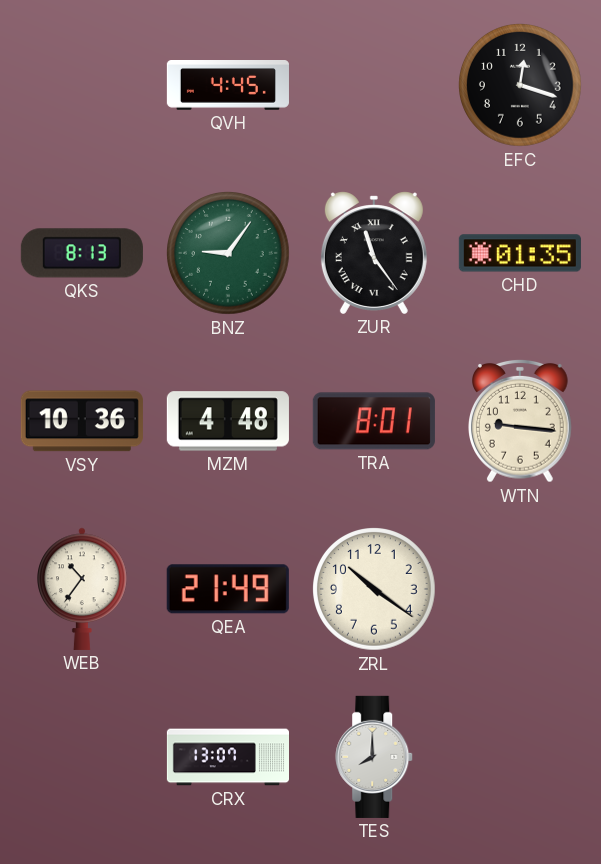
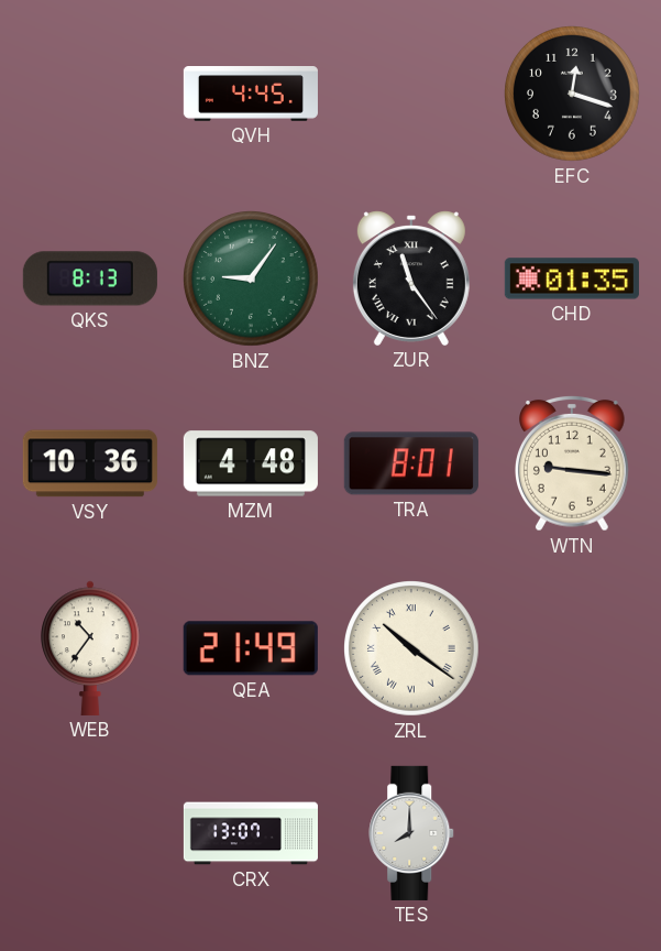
ZRL numerals: Arabic -> Roman
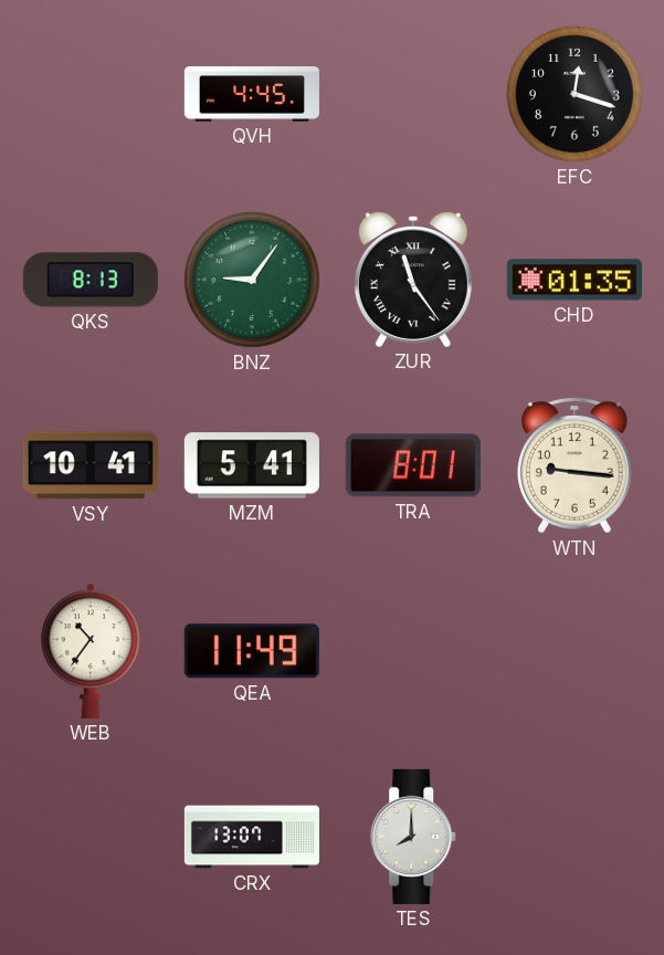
VSY: 10:36 -> 10:41
MZM: 4:48 -> 5:41
QEA: 21:49 -> 11:49
ZRL: 10:21 -> none
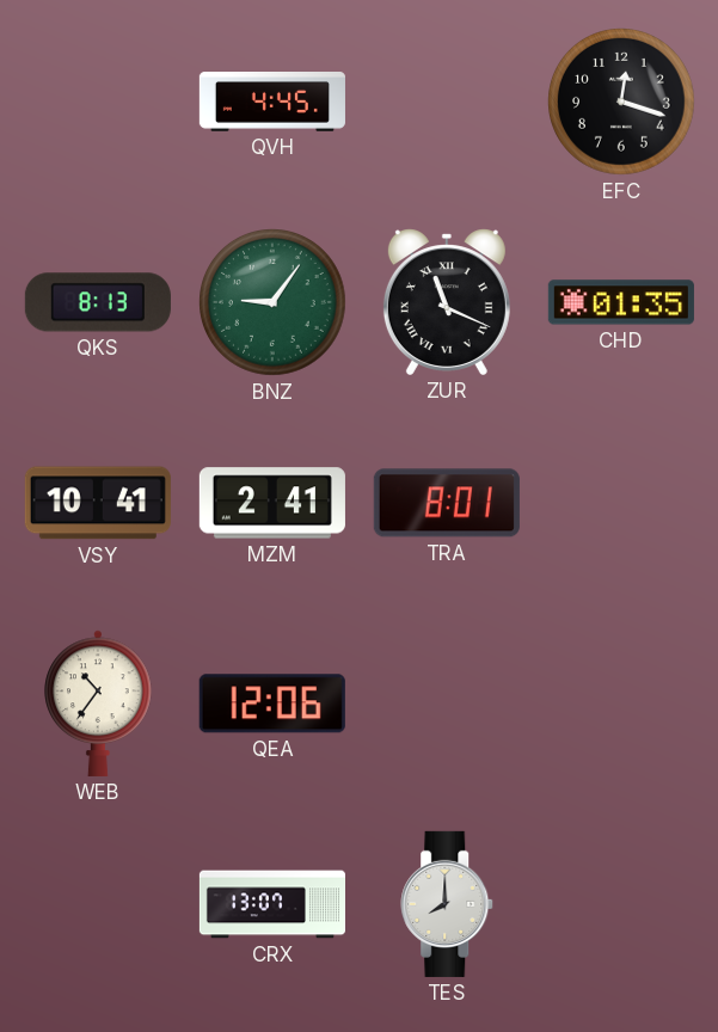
ZUR: 11:24 -> 11:19
MZM: 5:41 -> 2:41
WTN: 9:16 -> none
QEA: 11:49 -> 12:06
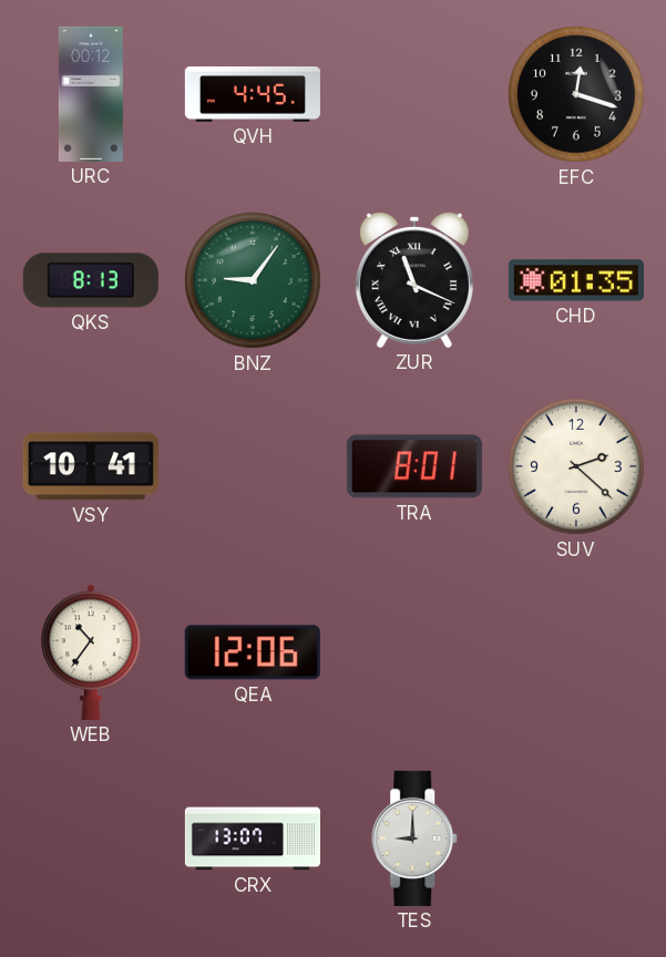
URC: none -> 00:12
MZM: 2:41 -> none
SUV: none -> 2:22
TES: 8:00 -> 9:00
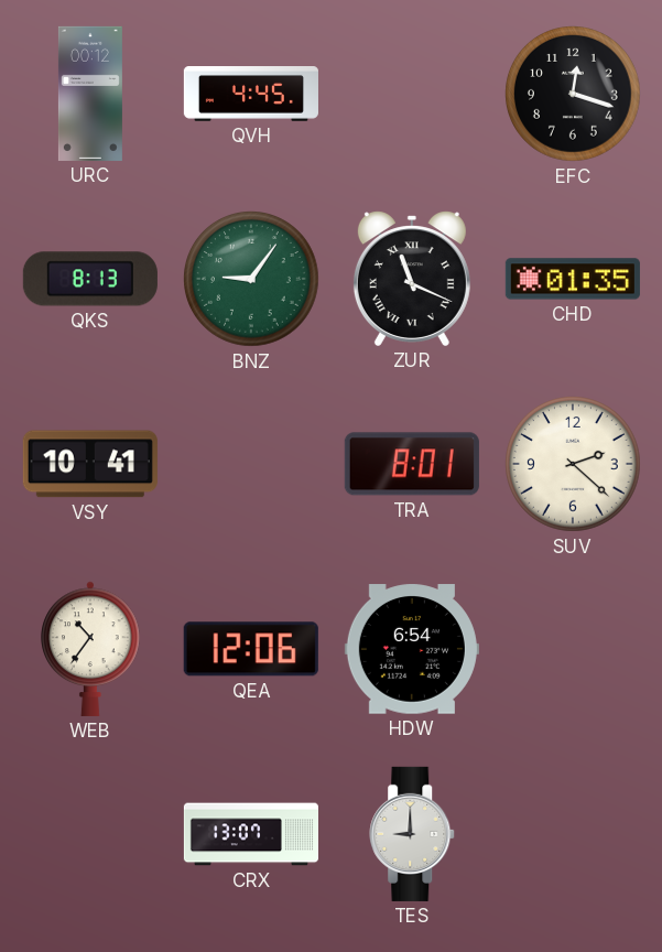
HDW: none -> 6:54
